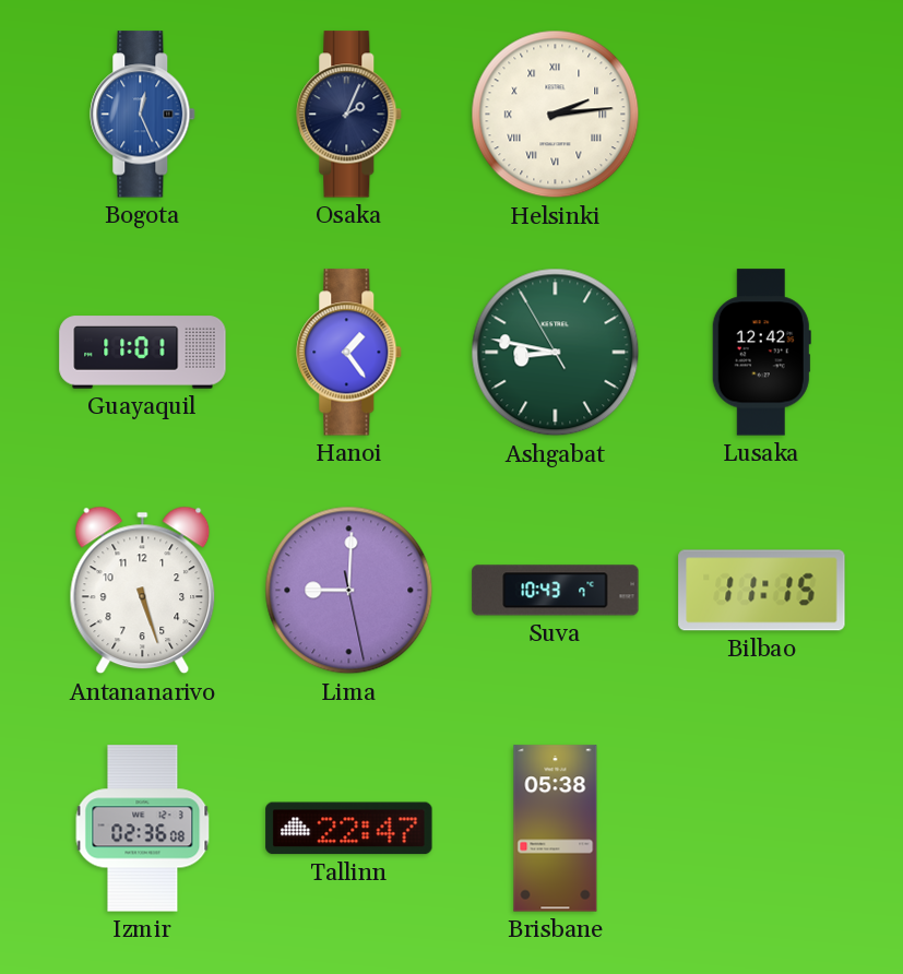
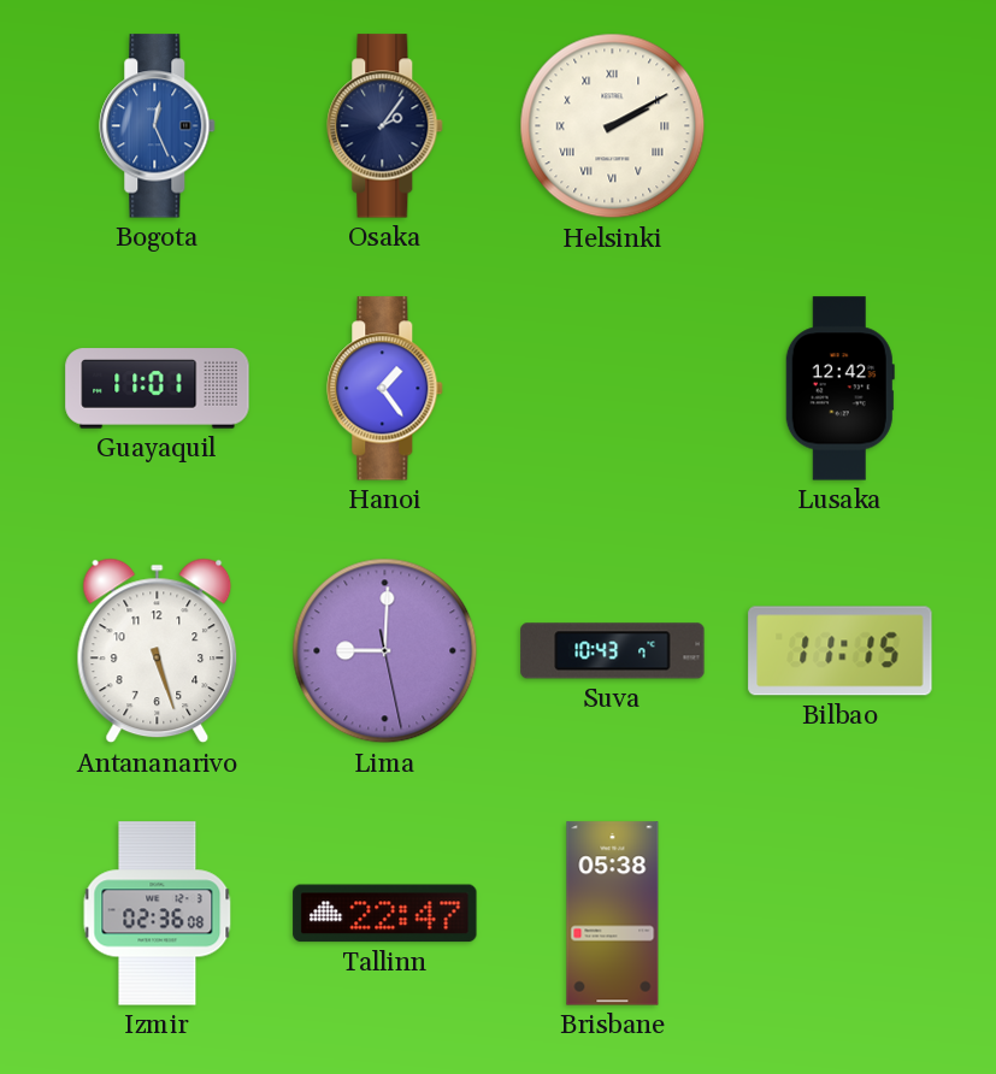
Osaka: 2:04 -> 2:06
Helsinki: 2:14 -> 2:10
Ashgabat: 8:46 -> none
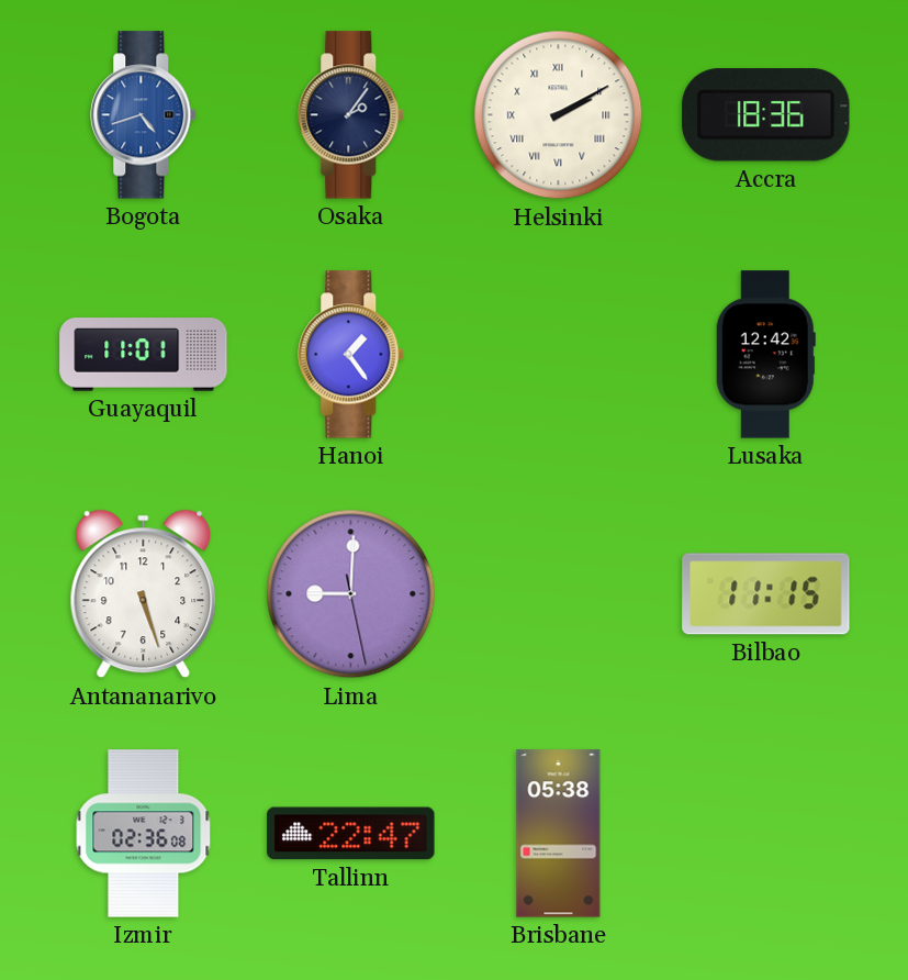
Bogota: 12:26 -> 4:42
Accra: none -> 18:36
Suva: 10:43 -> none
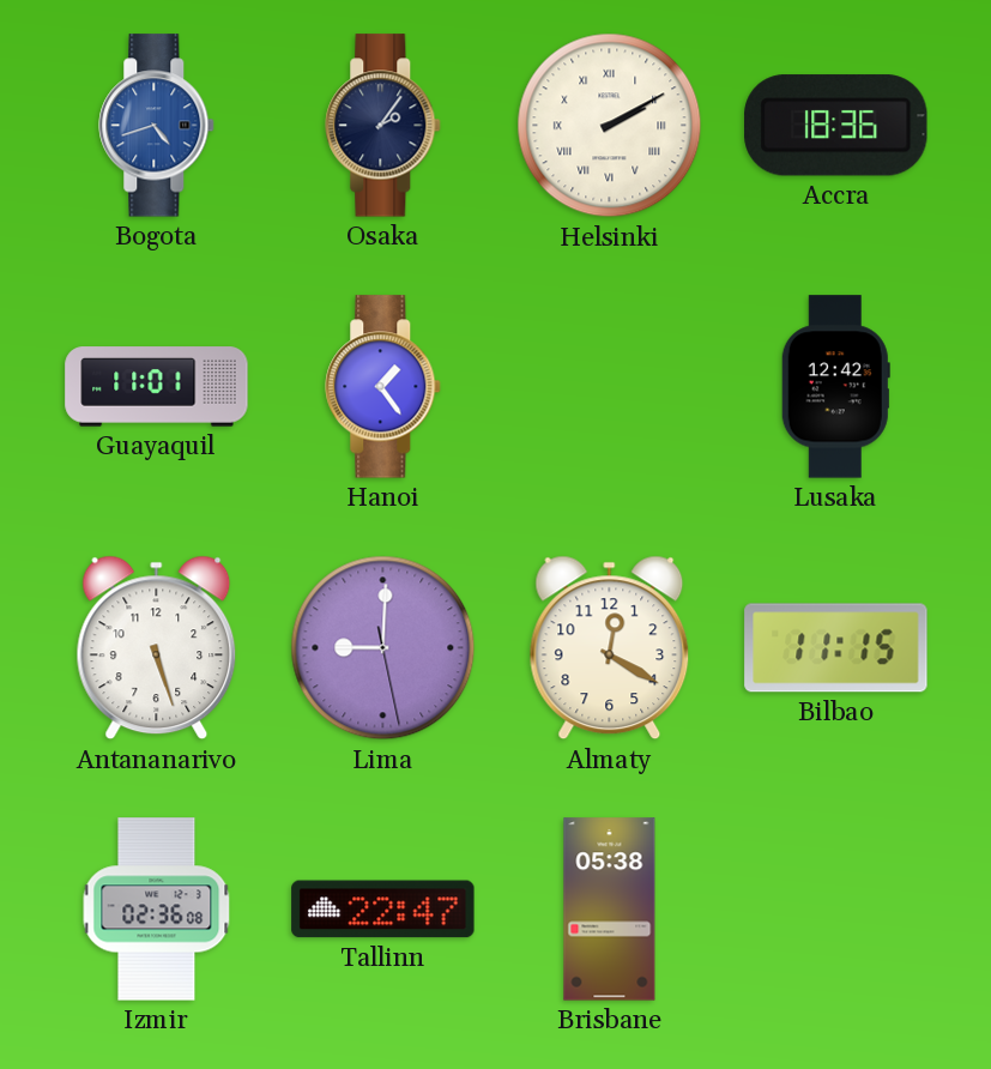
Almaty: none -> 12:20
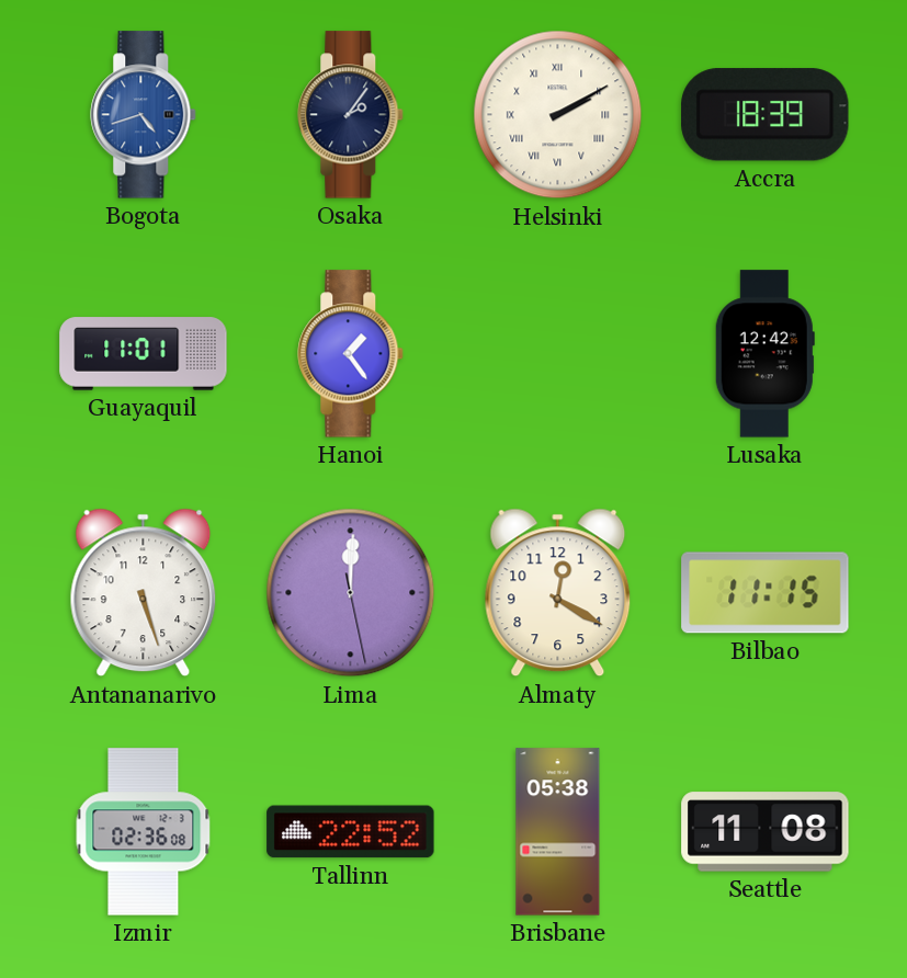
Accra: 18:36 -> 18:39
Lima: 9:00 -> 12:00
Tallinn: 22:47 -> 22:52
Seattle: none -> 11:08
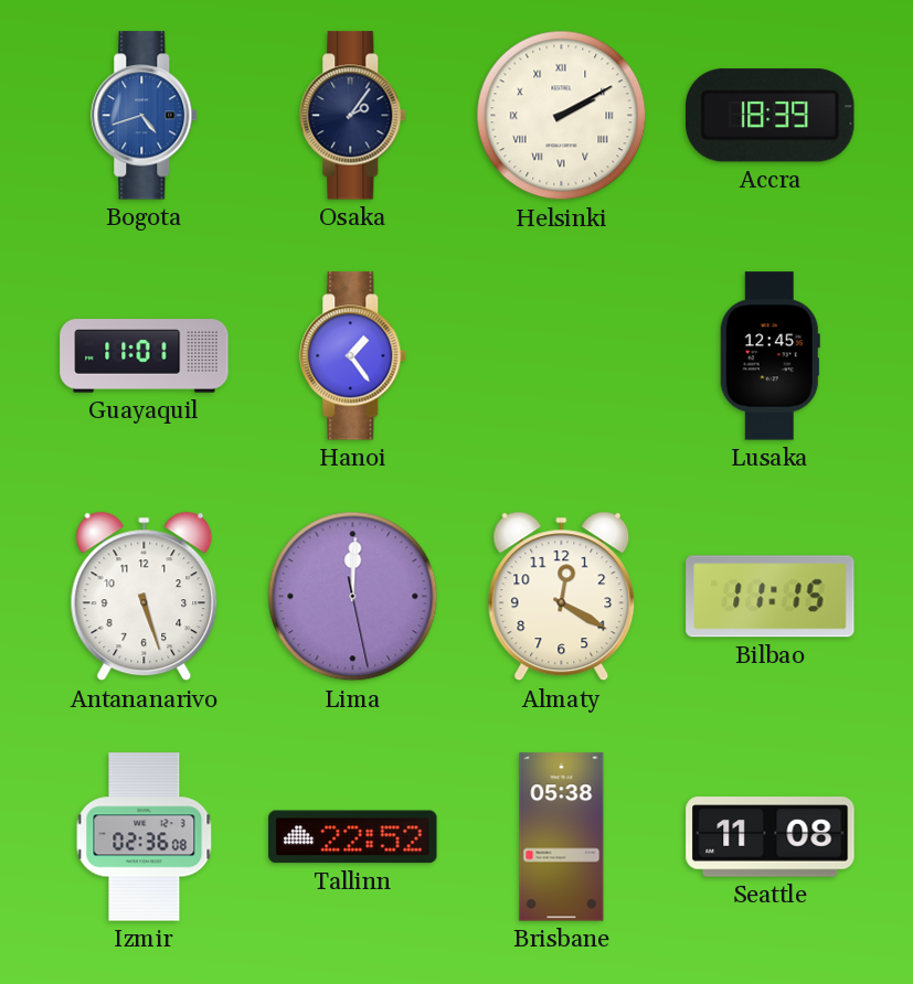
Lusaka: 12:42 -> 12:45
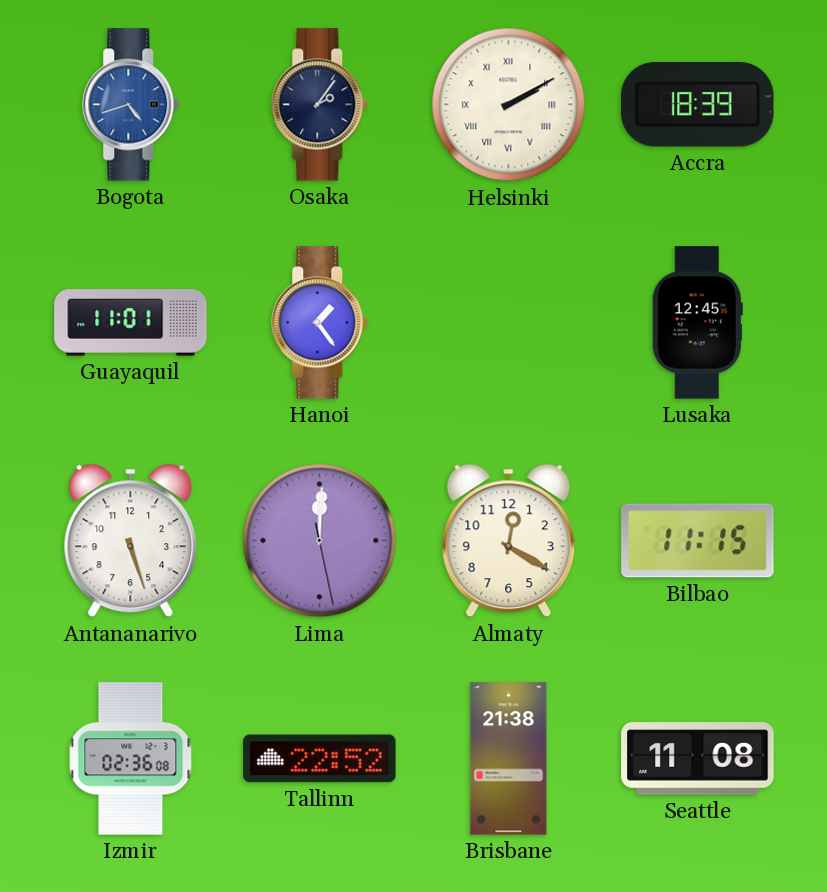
Brisbane: 05:38 -> 21:38
